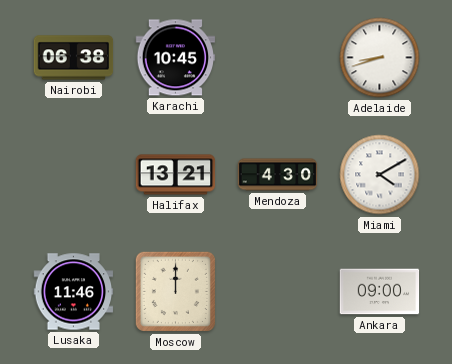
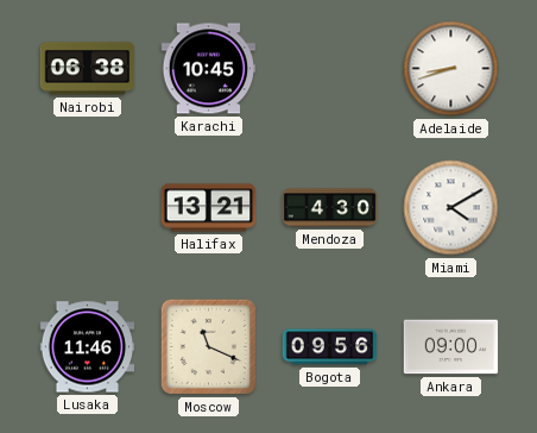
Moscow: 12:00 -> 11:19
Bogota: none -> 09:56
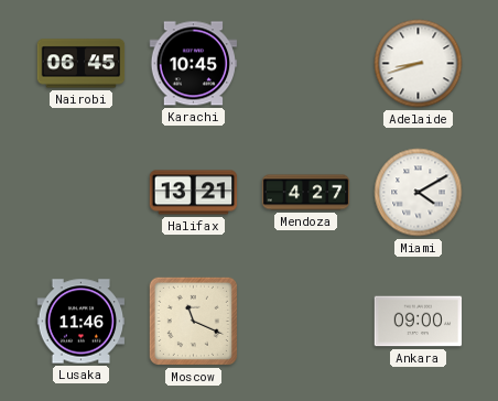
Nairobi: 06:38 -> 06:45
Mendoza: 4:30 -> 4:27
Bogota: 09:56 -> none
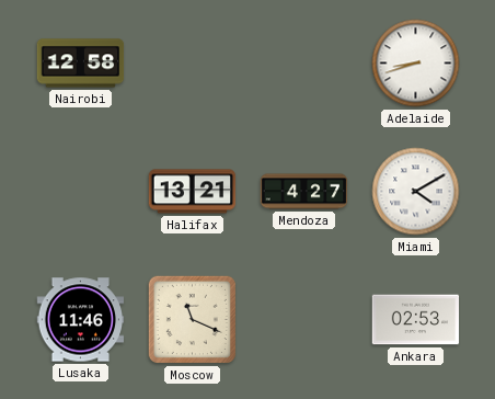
Nairobi: 06:45 -> 12:58
Karachi: 10:45 -> none
Ankara: 09:00 -> 02:53
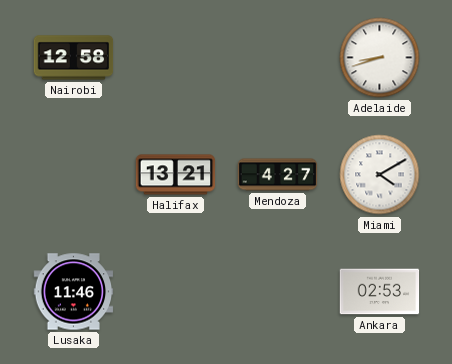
Moscow: 11:19 -> none
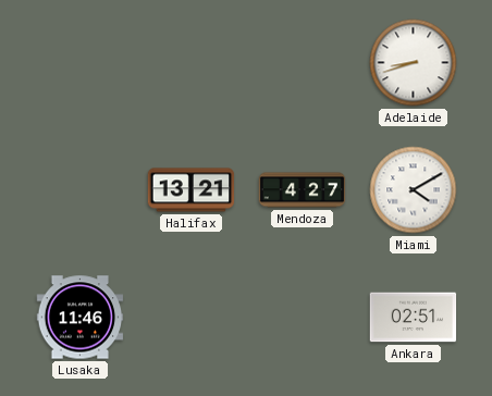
Nairobi: 12:58 -> none
Ankara: 02:53 -> 02:51
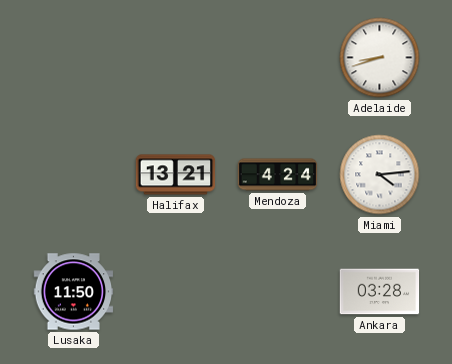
Mendoza: 4:27 -> 4:24
Miami: 4:10 -> 4:14
Lusaka: 11:46 -> 11:50
Ankara: 02:51 -> 03:28
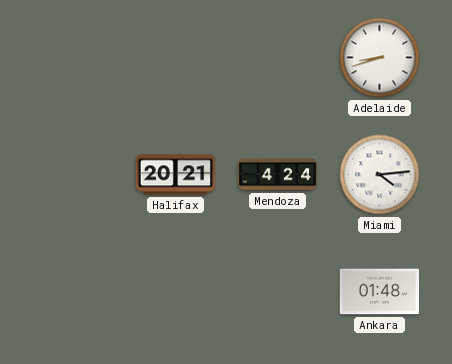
Halifax: 13:21 -> 20:21
Lusaka: 11:50 -> none
Ankara: 03:28 -> 01:48
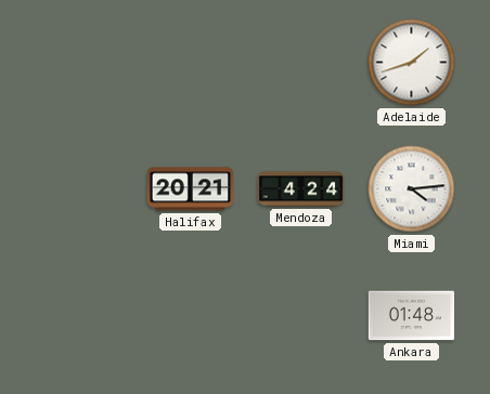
Adelaide: 8:42 -> 1:42
